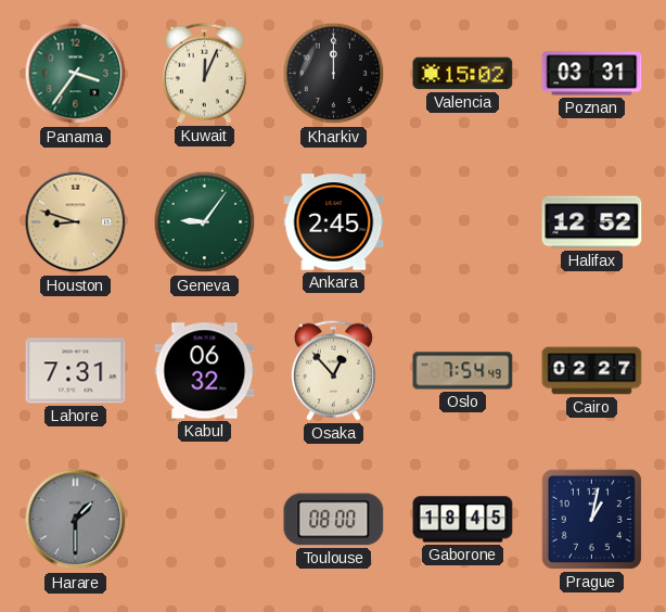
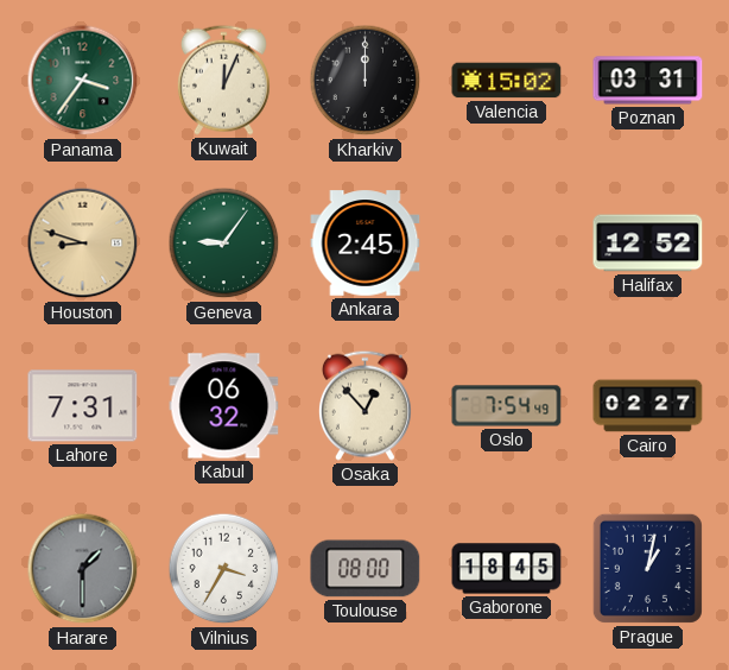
Vilnius: none -> 3:35
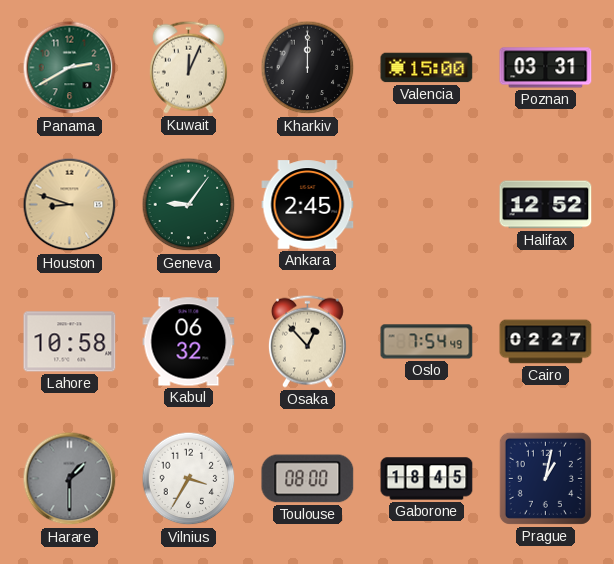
Panama: 3:36 -> 2:40
Valencia: 15:02 -> 15:00
Lahore: 7:31 -> 10:58
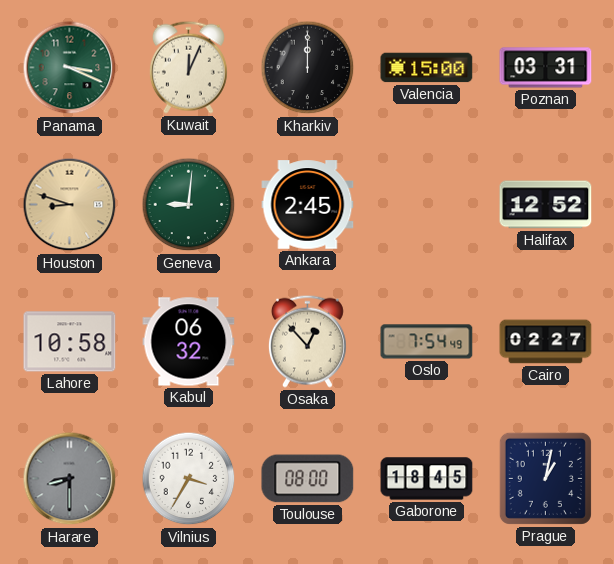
Panama: 2:40 -> 3:19
Geneva: 9:06 -> 9:01
Harare: 1:30 -> 8:30
